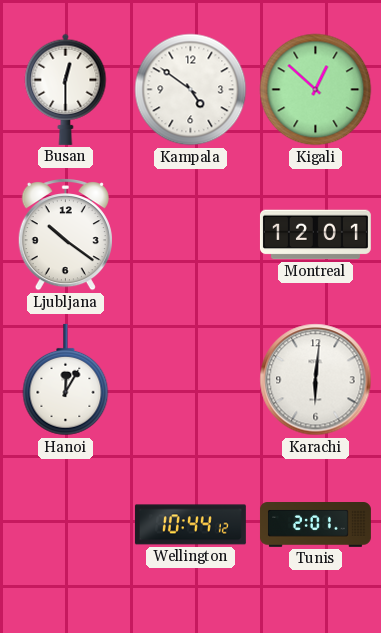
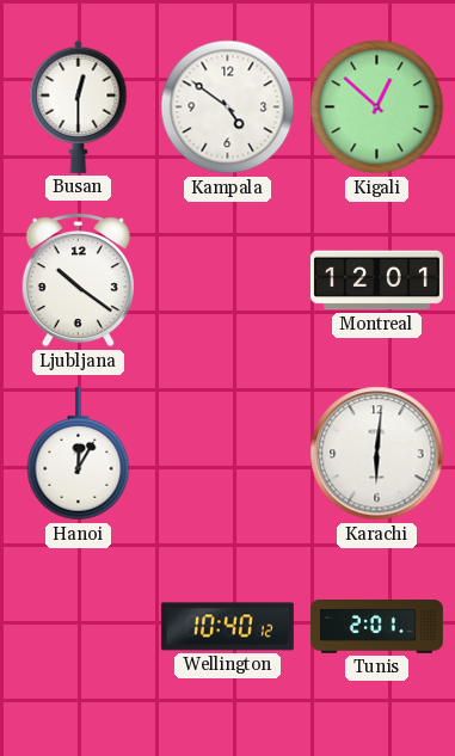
Wellington: 10:44 -> 10:40
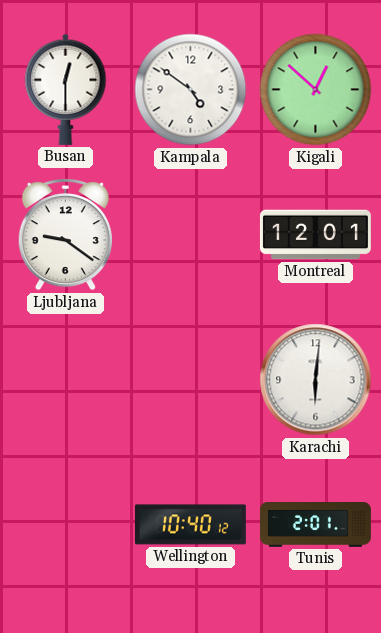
Ljubljana: 10:21 -> 9:21
Hanoi: 12:05 -> none
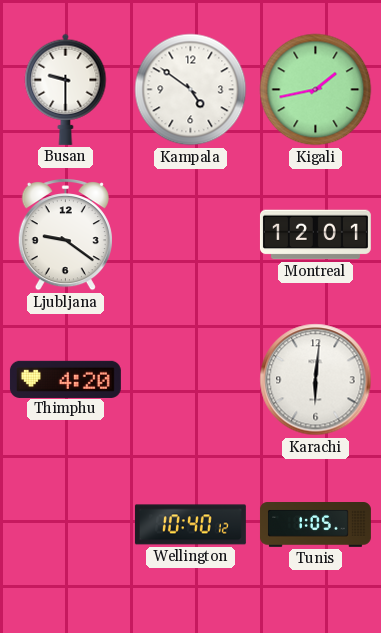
Busan: 12:30 -> 9:30
Kigali: 12:52 -> 1:43
Thimphu: none -> 4:20
Tunis: 2:01 -> 1:05
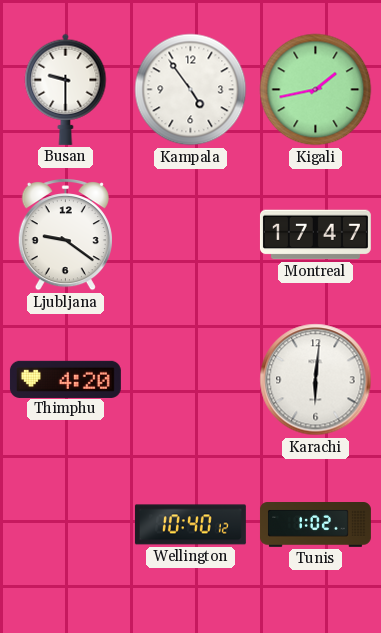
Kampala: 4:51 -> 4:54
Montreal: 12:01 -> 17:47
Tunis: 1:05 -> 1:02
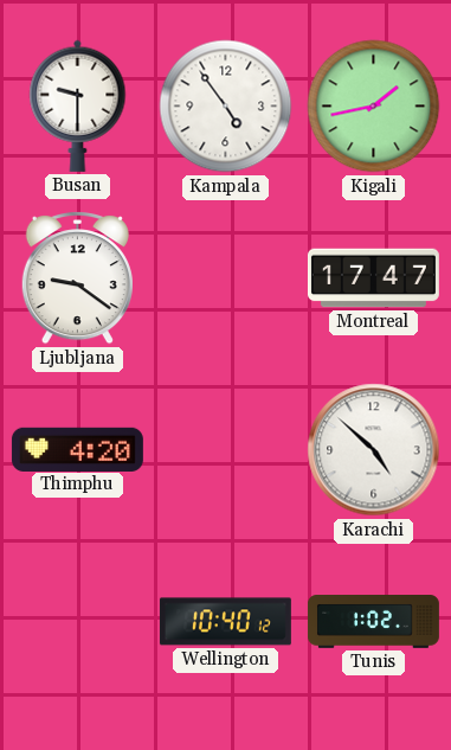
Karachi: 6:01 -> 4:52
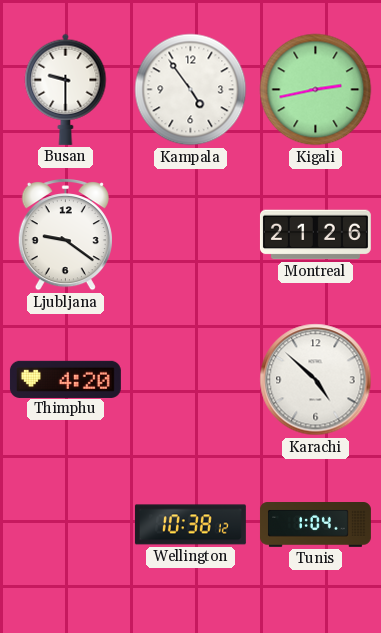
Kigali: 1:43 -> 2:43
Montreal: 17:47 -> 21:26
Wellington: 10:40 -> 10:38
Tunis: 1:02 -> 1:04
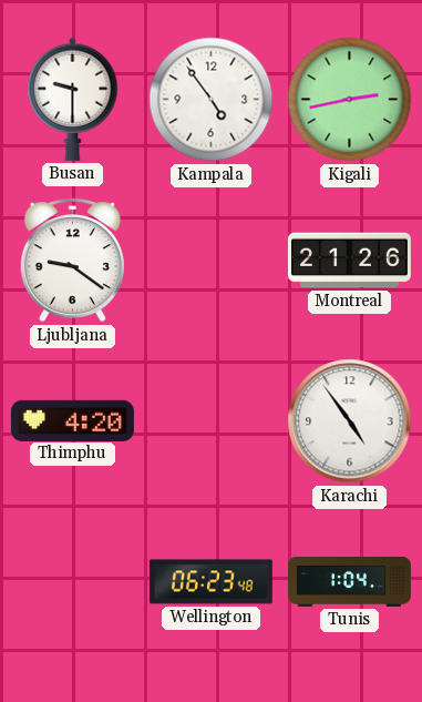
Karachi: 4:52 -> 4:54
Wellington: 10:38 -> 06:23
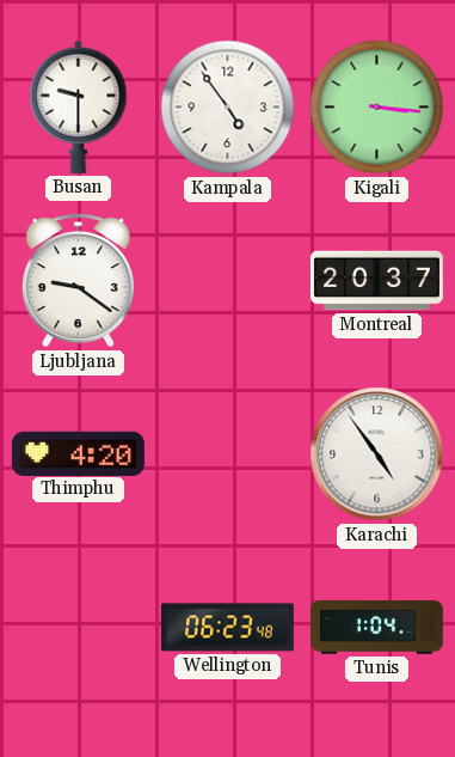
Kigali: 2:43 -> 3:16
Montreal: 21:26 -> 20:37
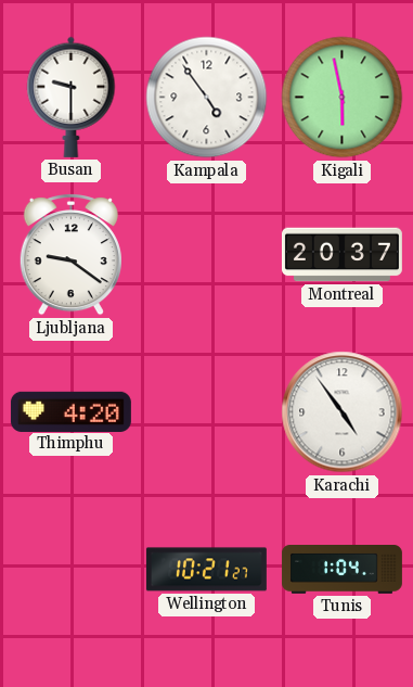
Kigali: 3:16 -> 5:58
Wellington: 06:23 -> 10:21
